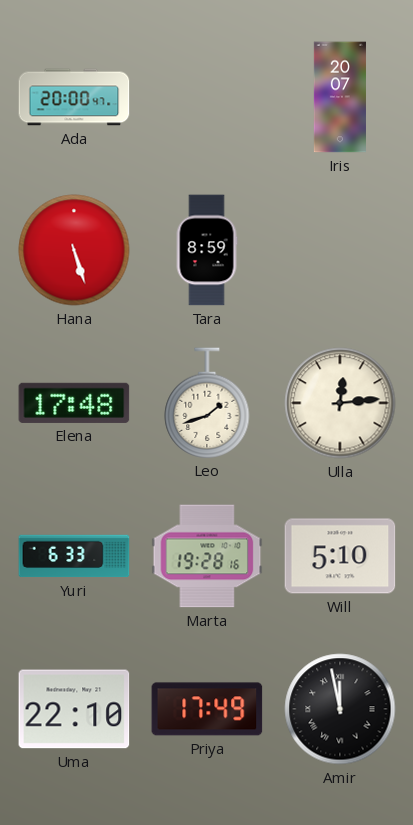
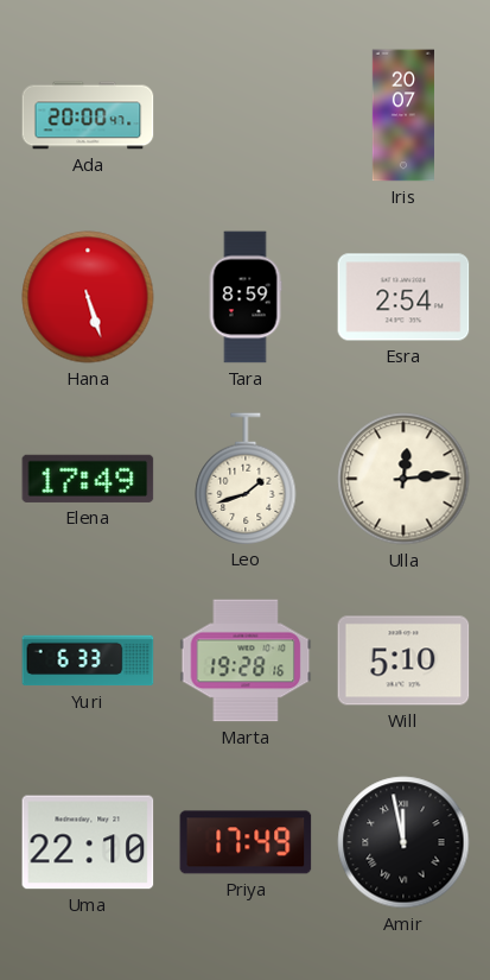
Esra: none -> 2:54
Elena: 17:48 -> 17:49
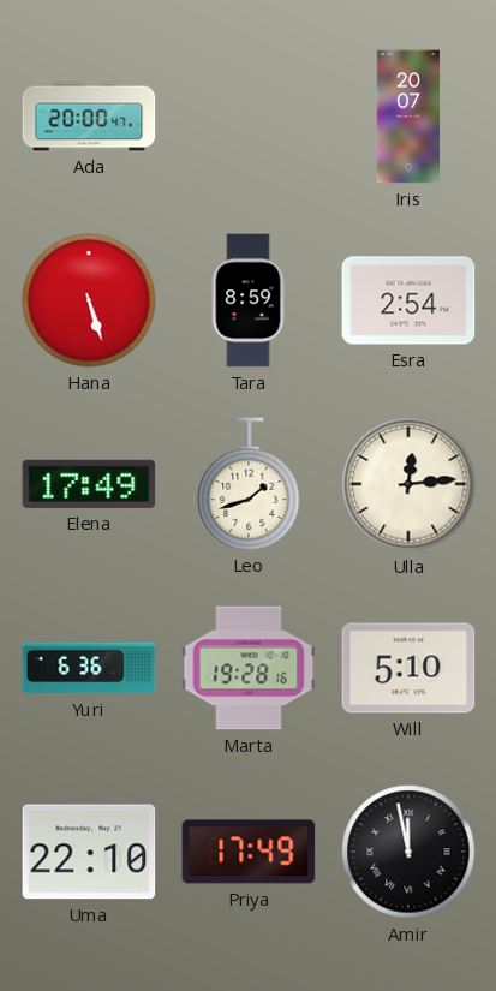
Yuri: 6:33 -> 6:36
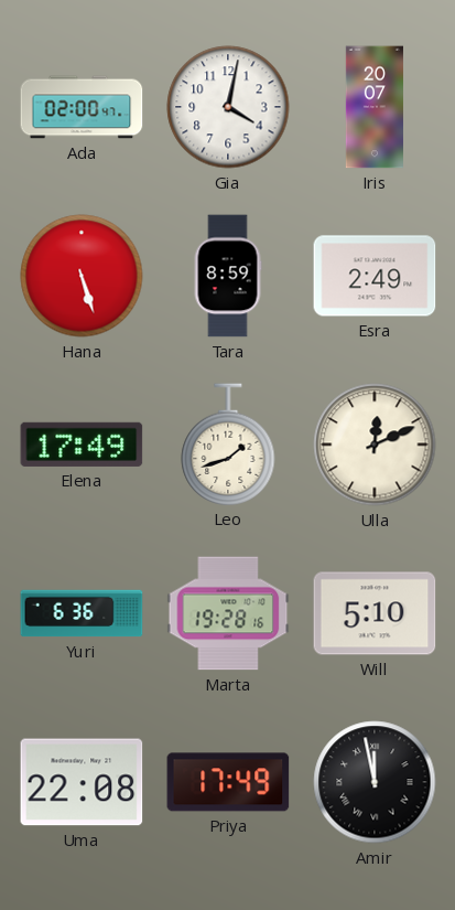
Ada: 20:00 -> 02:00
Gia: none -> 4:02
Esra: 2:54 -> 2:49
Ulla: 12:14 -> 12:11
Uma: 22:10 -> 22:08
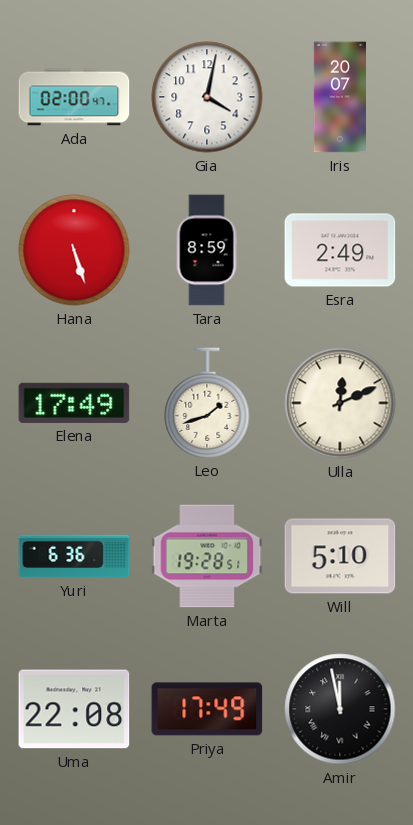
Marta: 19:28:16 -> 19:28:51
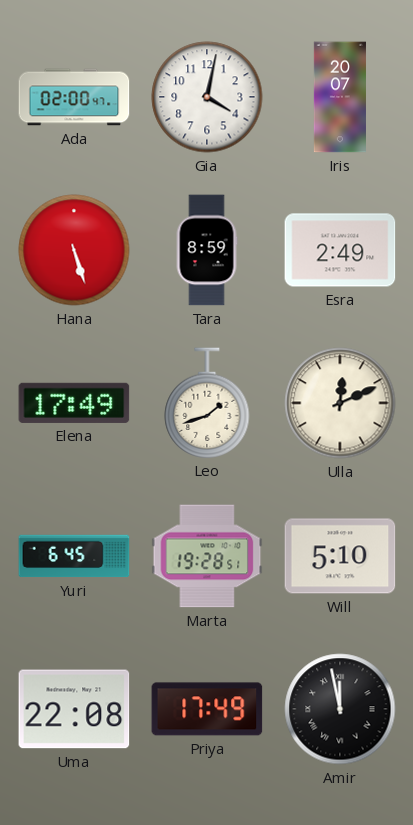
Yuri: 6:36 -> 6:45
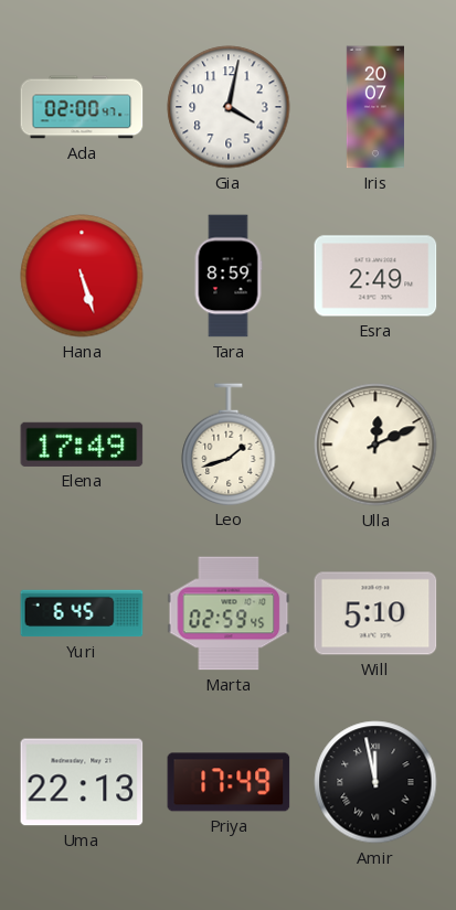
Marta: 19:28 -> 02:59
Uma: 22:08 -> 22:13
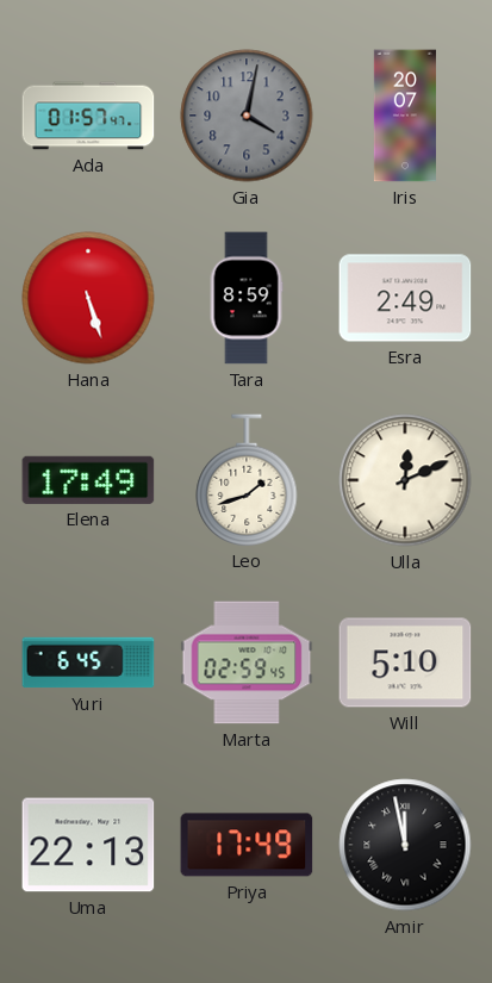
Ada: 02:00 -> 01:57
Gia dial: white -> grey
